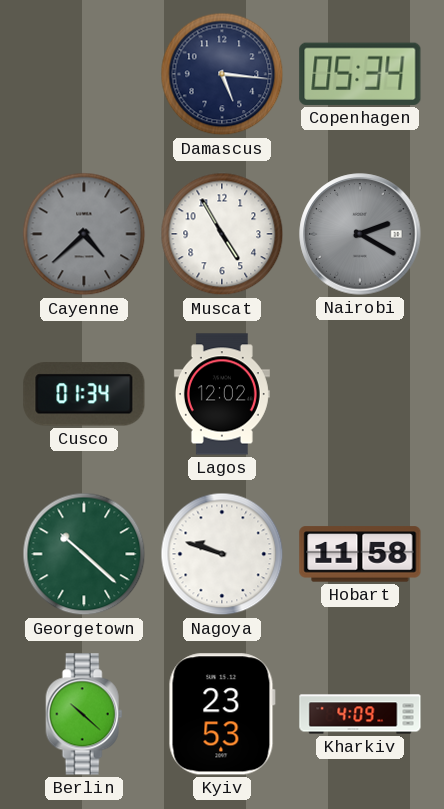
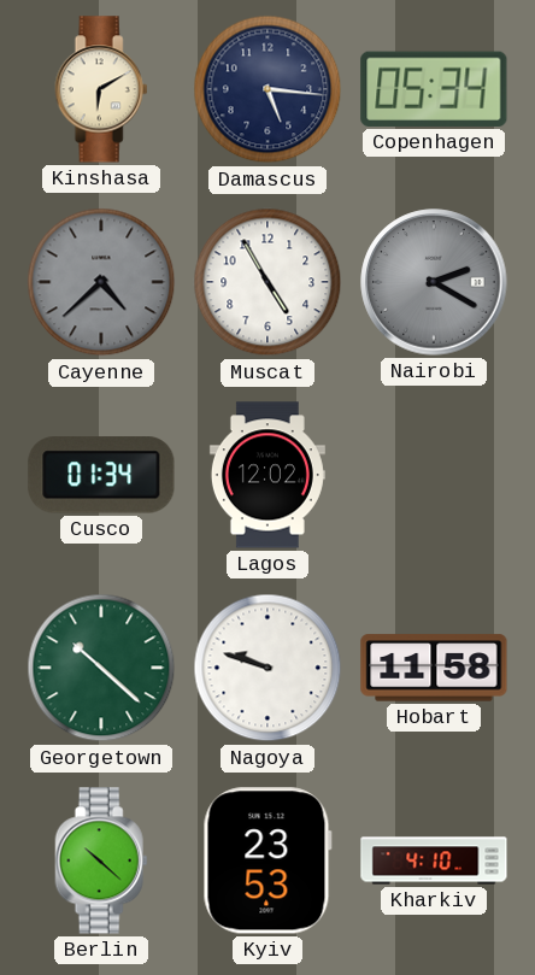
Kinshasa: none -> 6:10
Kharkiv: 4:09 -> 4:10
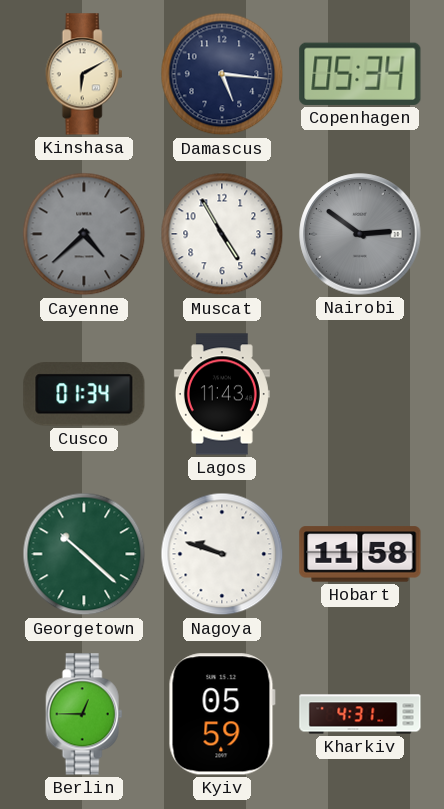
Nairobi: 2:20 -> 2:51
Lagos: 12:02 -> 11:43
Berlin: 10:22 -> 12:45
Kyiv: 23:53 -> 05:59
Kharkiv: 4:10 -> 4:31
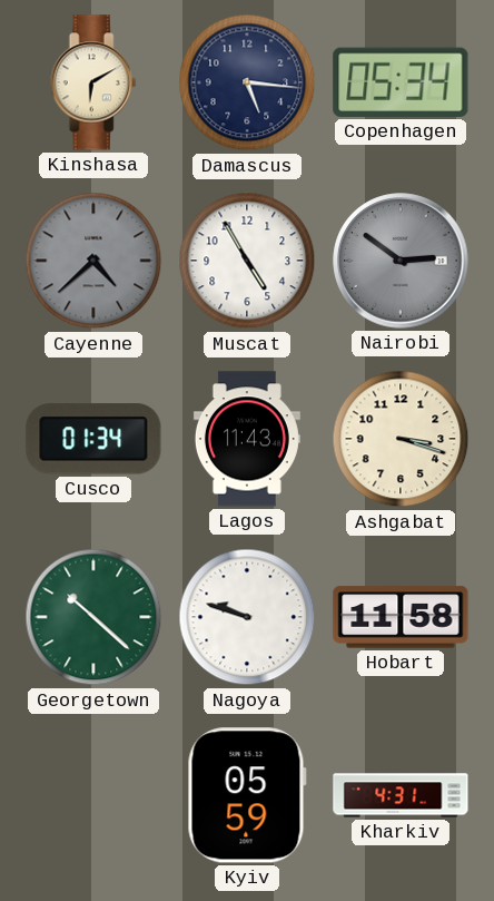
Ashgabat: none -> 3:18
Berlin: 12:45 -> none
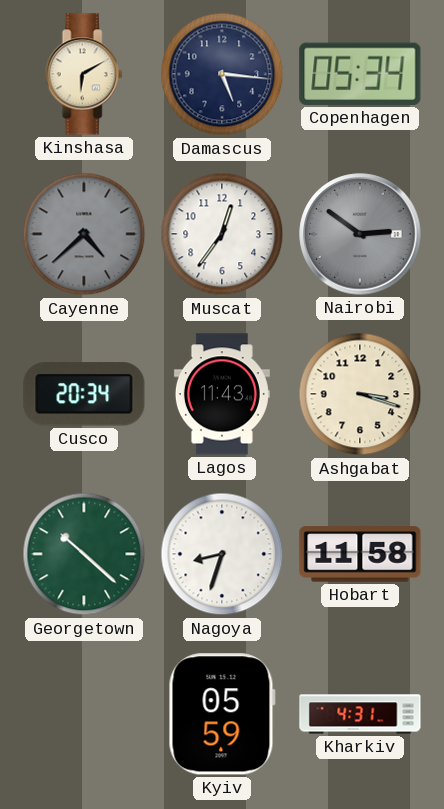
Muscat: 4:55 -> 12:36
Cusco: 01:34 -> 20:34
Nagoya: 9:48 -> 8:33
